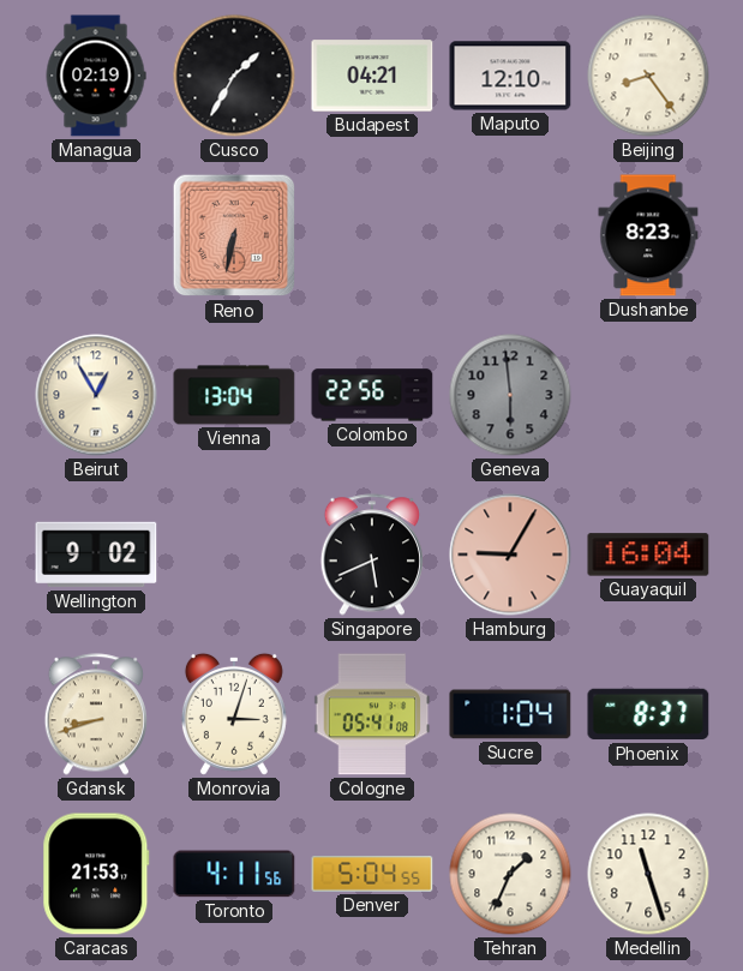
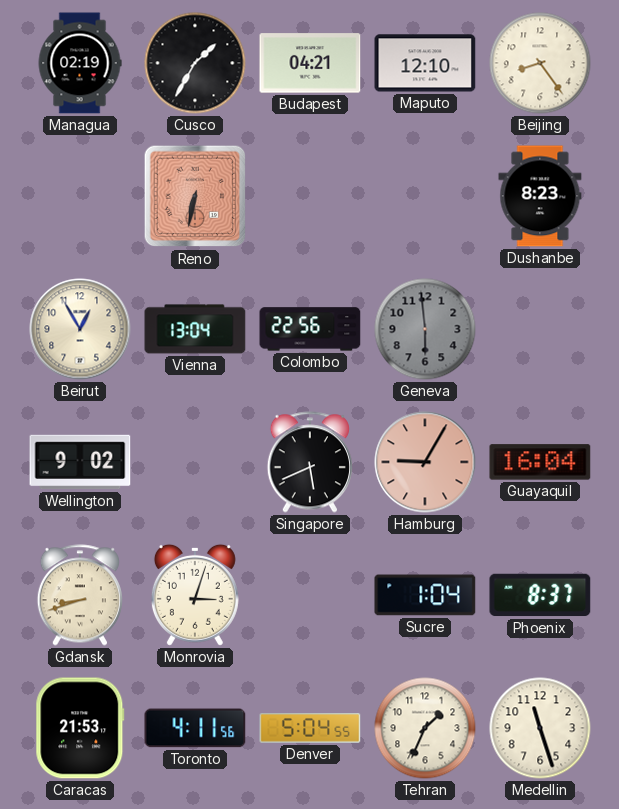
Cologne: 05:41 -> none
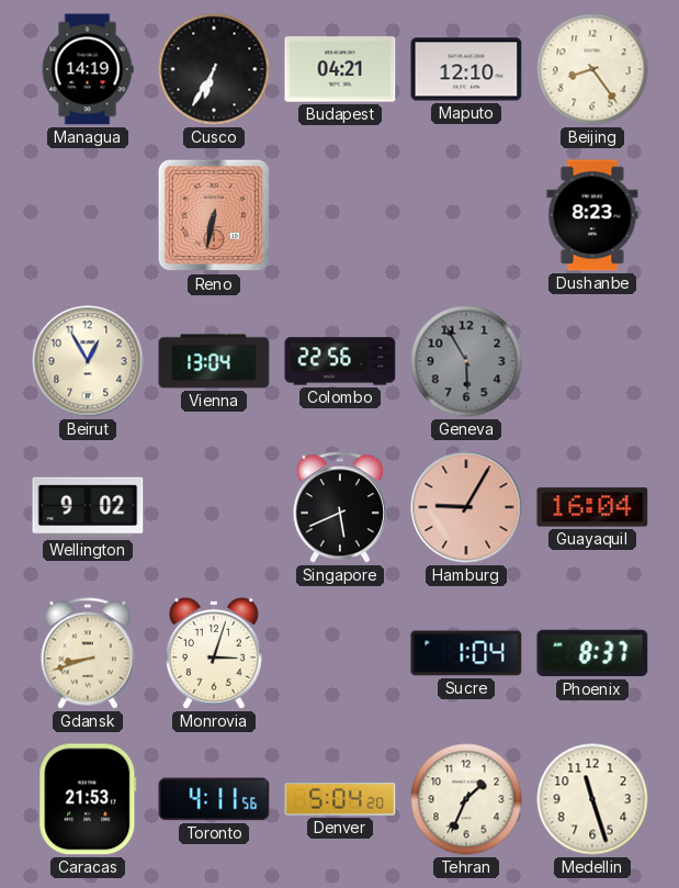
Managua: 02:19 -> 14:19
Cusco: 1:35 -> 6:35
Geneva: 5:59 -> 5:55
Denver: 5:04:55 -> 5:04:20
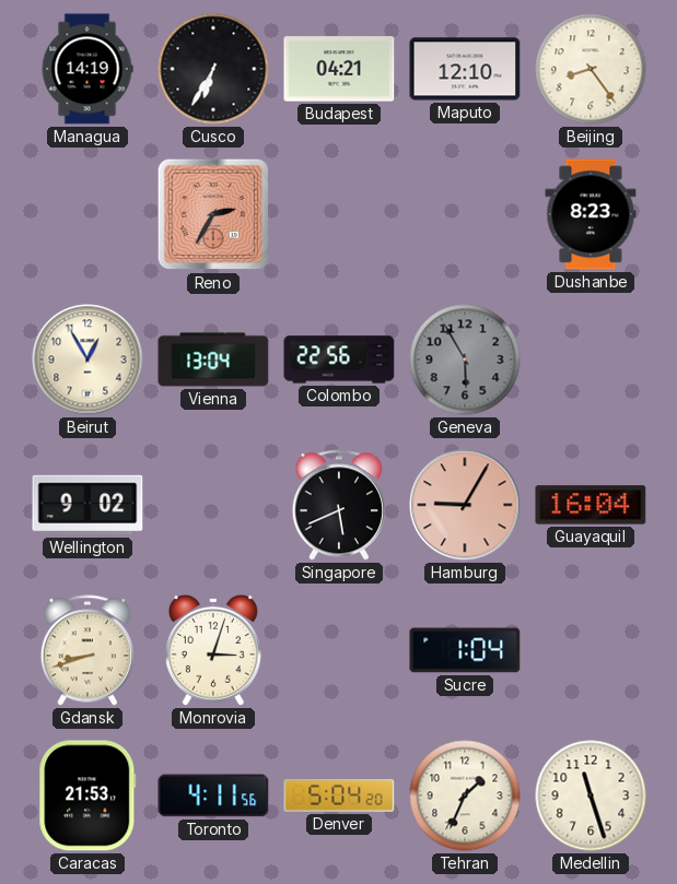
Reno: 6:32 -> 2:35
Phoenix: 8:37 -> none
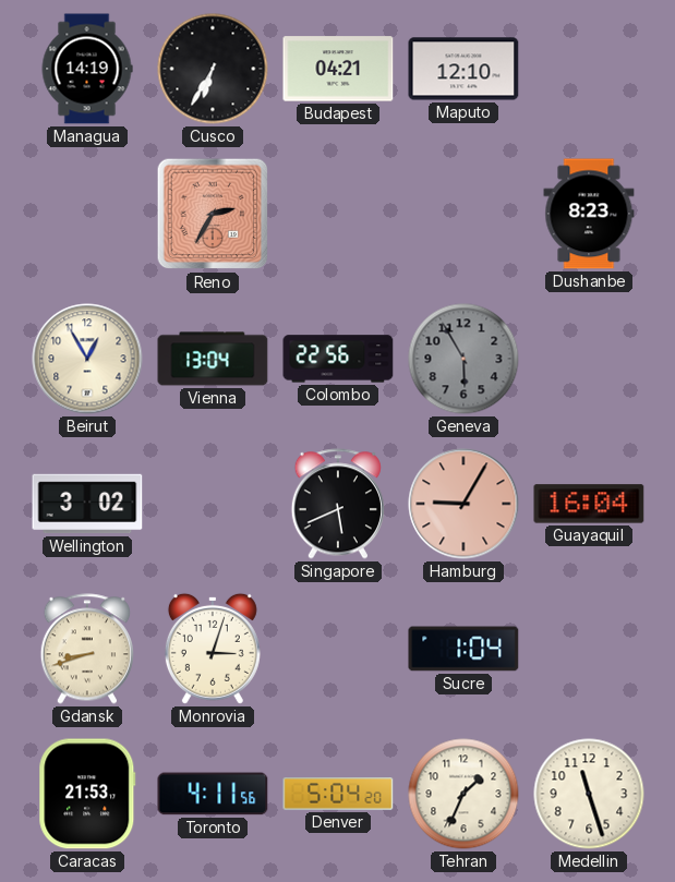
Beijing: 8:24 -> none
Wellington: 9:02 -> 3:02
